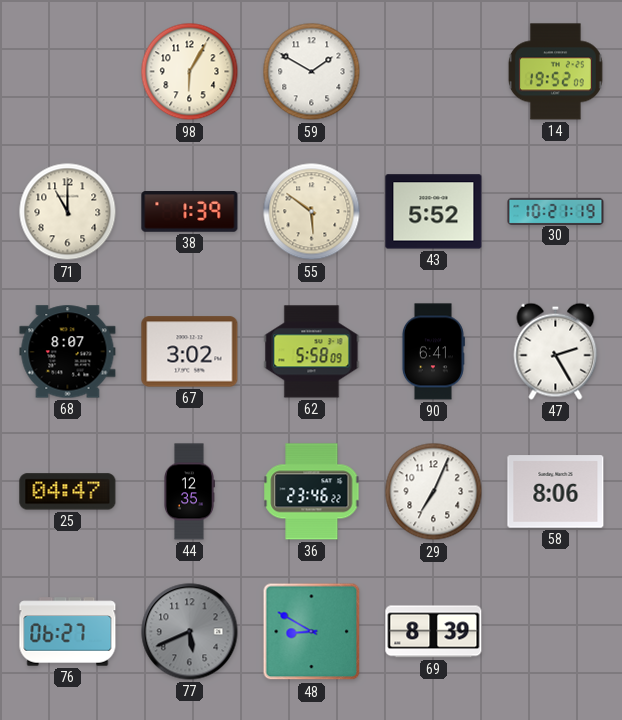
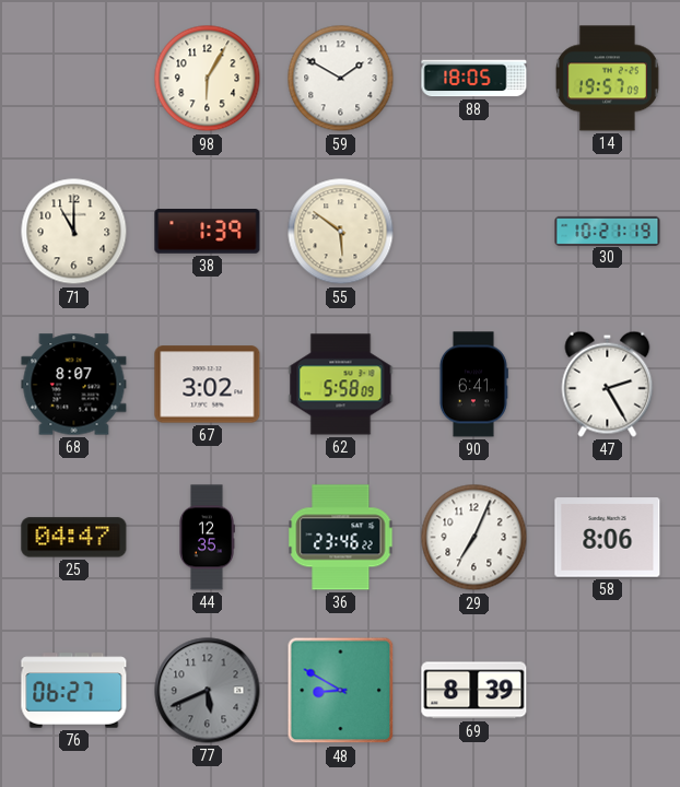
88: none -> 18:05
14: 19:52 -> 19:57
43: 5:52 -> none
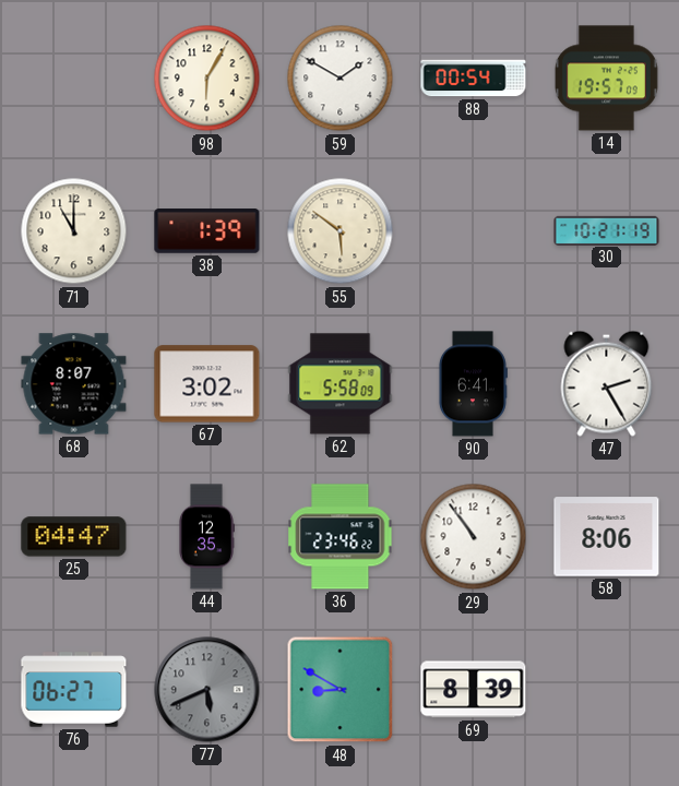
88: 18:05 -> 00:54
29: 7:04 -> 10:54
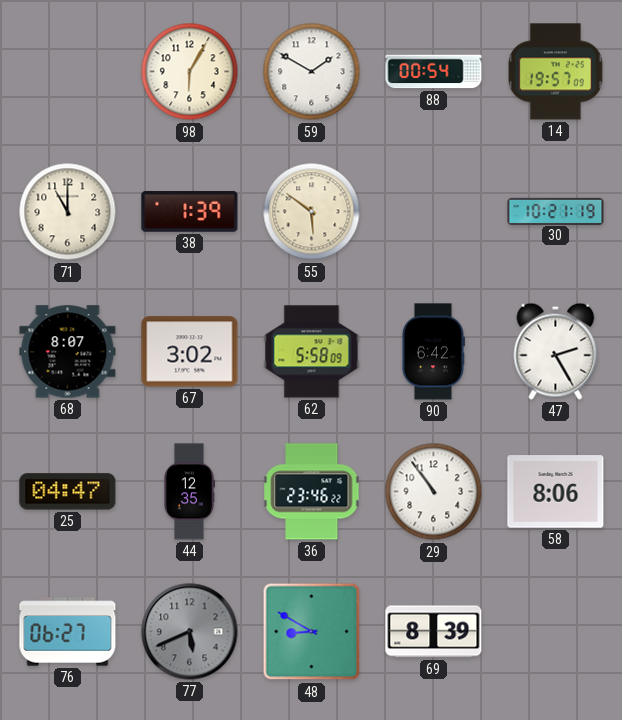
90: 6:41 -> 6:42
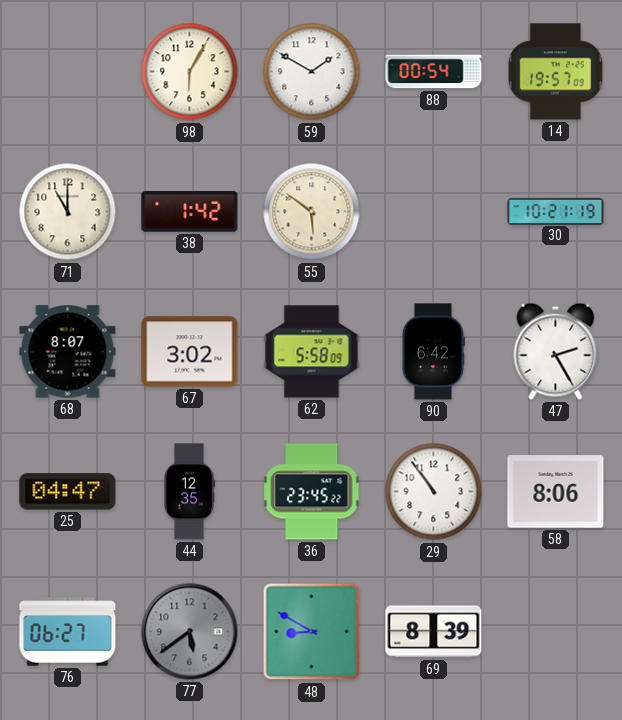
38: 1:39 -> 1:42
36: 23:46 -> 23:45
77: 5:41 -> 5:39
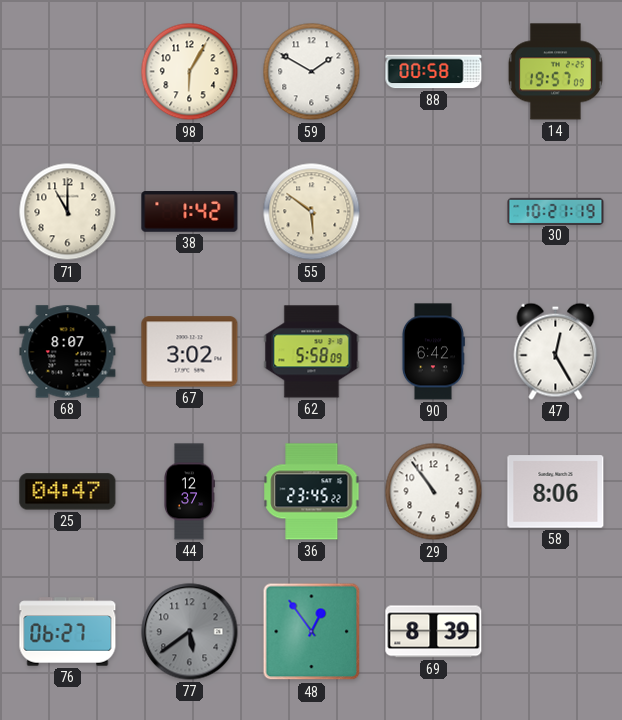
88: 00:54 -> 00:58
47: 2:25 -> 12:25
44: 12:35 -> 12:37
48: 8:50 -> 12:54
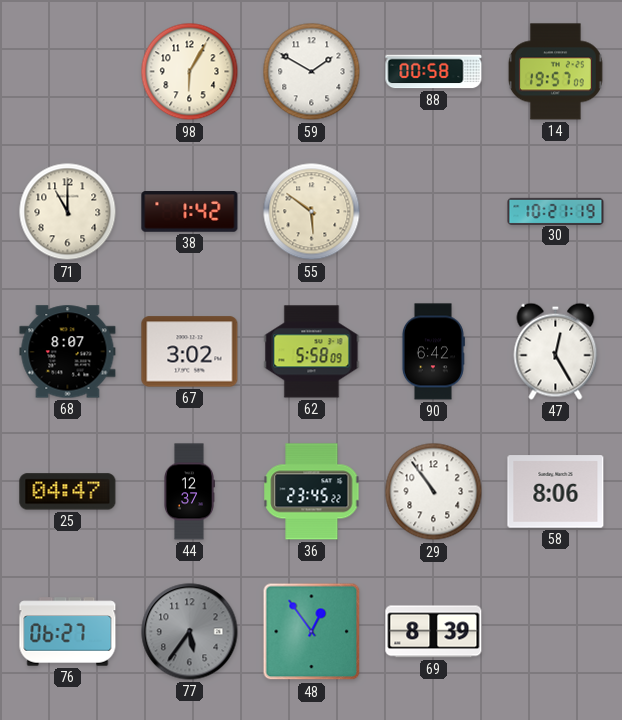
77: 5:39 -> 5:36
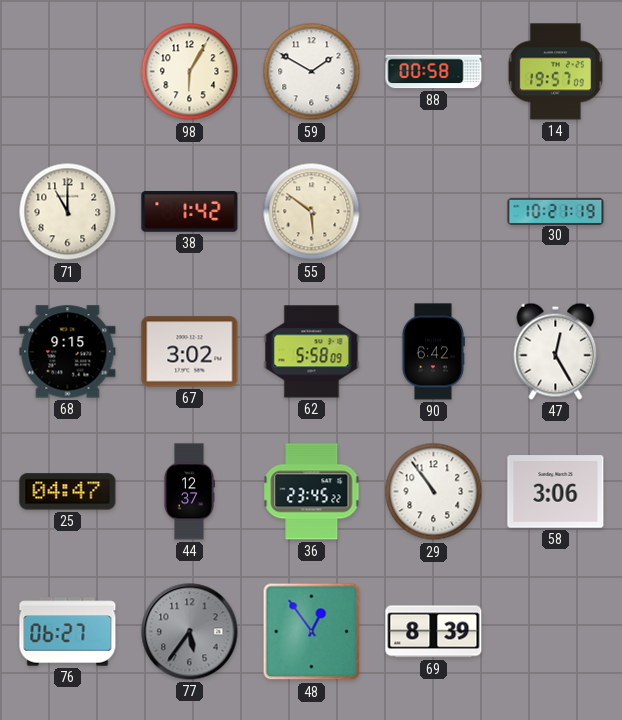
68: 8:07 -> 9:15
58: 8:06 -> 3:06
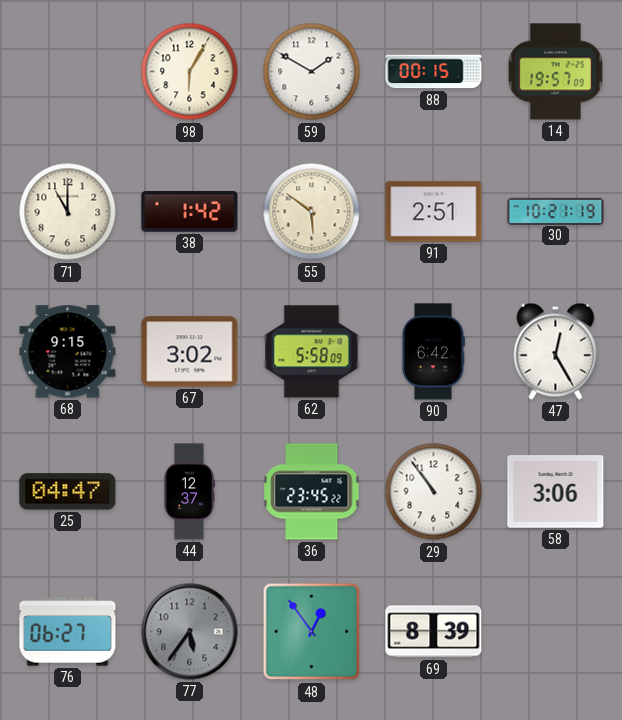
88: 00:58 -> 00:15
91: none -> 2:51
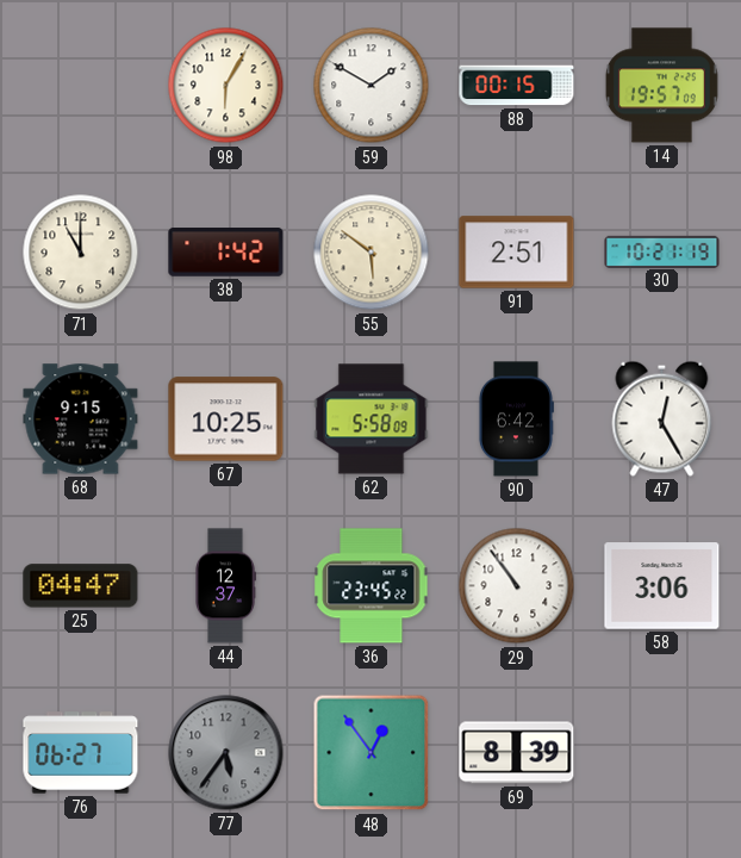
67: 3:02 -> 10:25
